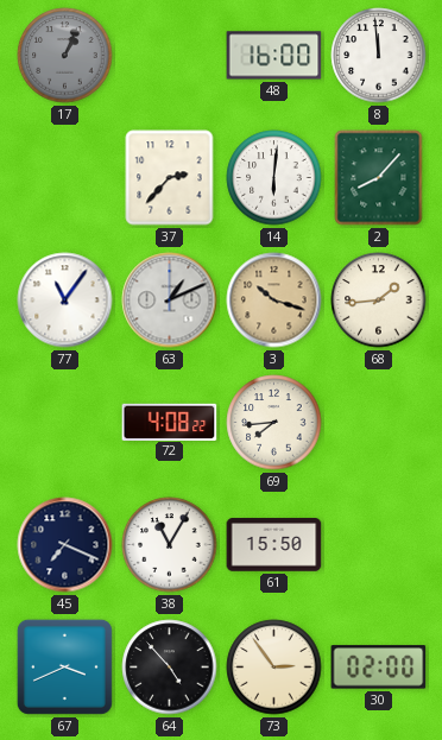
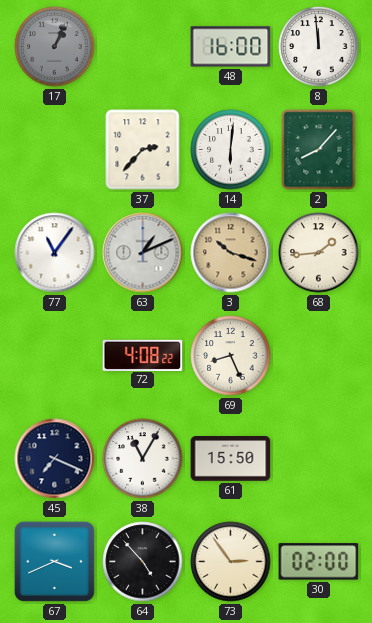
69: 7:44 -> 8:26
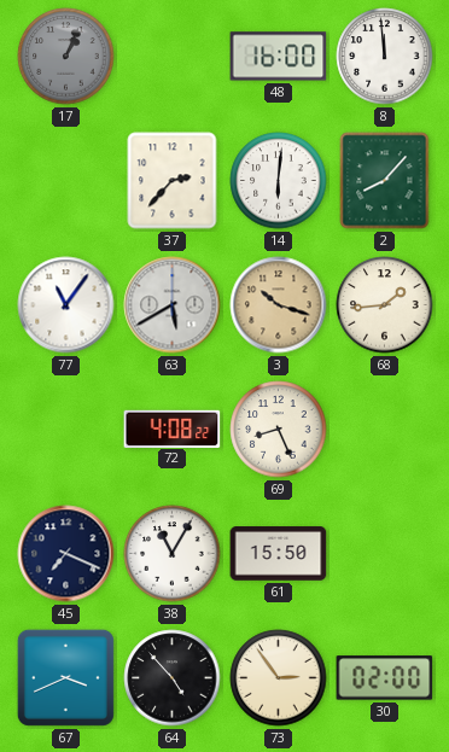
63: 1:11 -> 5:40
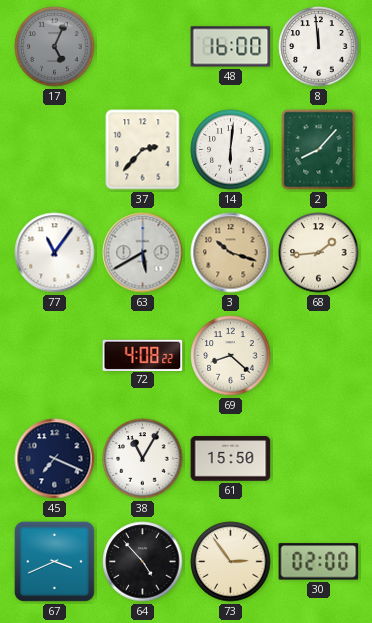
17: 1:04 -> 5:04
69: 8:26 -> 8:22
